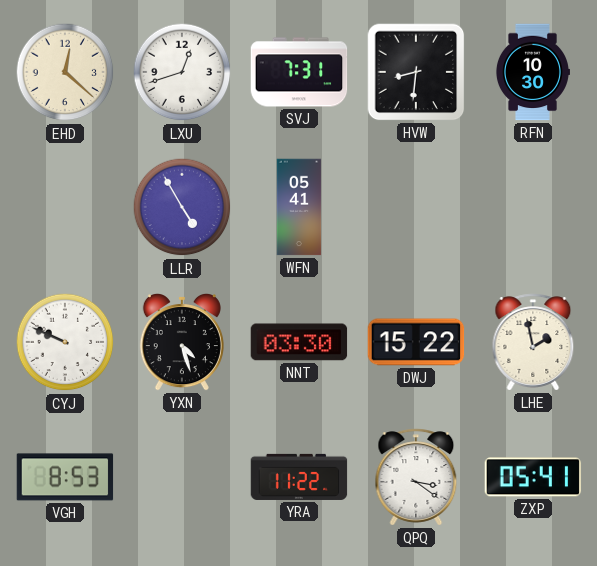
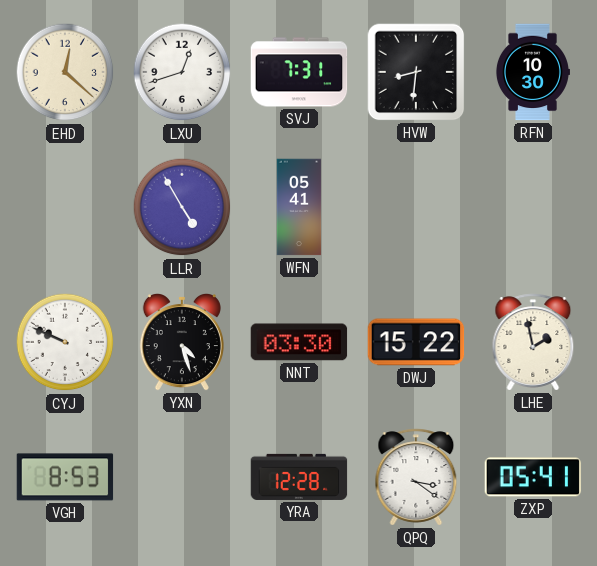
YRA: 11:22 -> 12:28
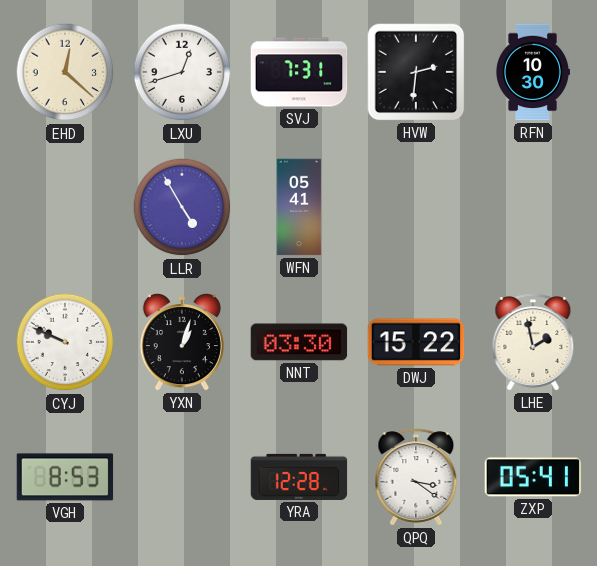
HVW: 8:31 -> 2:31
YXN: 4:27 -> 1:03
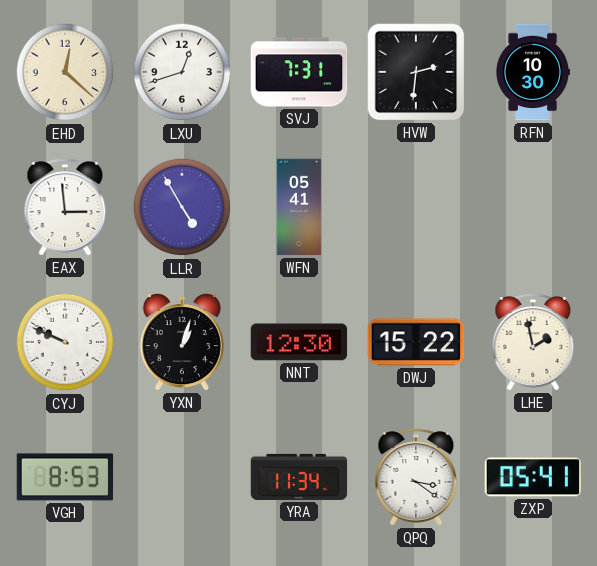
EAX: none -> 2:59
NNT: 03:30 -> 12:30
YRA: 12:28 -> 11:34
